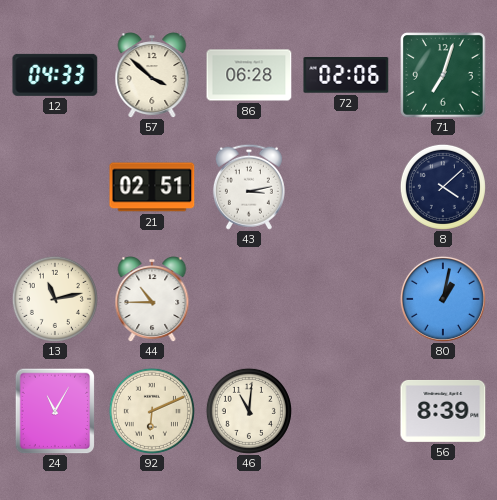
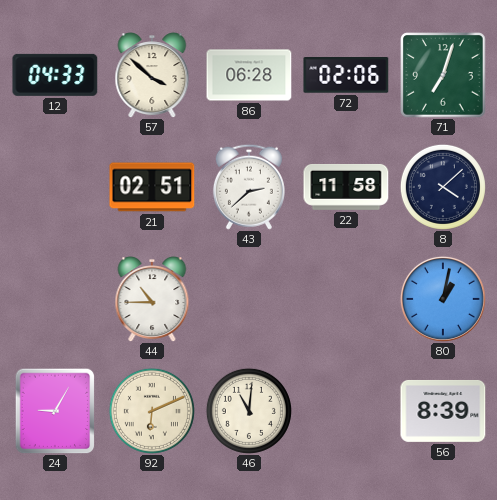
43: 3:13 -> 2:38
22: none -> 11:58
13: 11:13 -> none
24: 11:05 -> 9:05
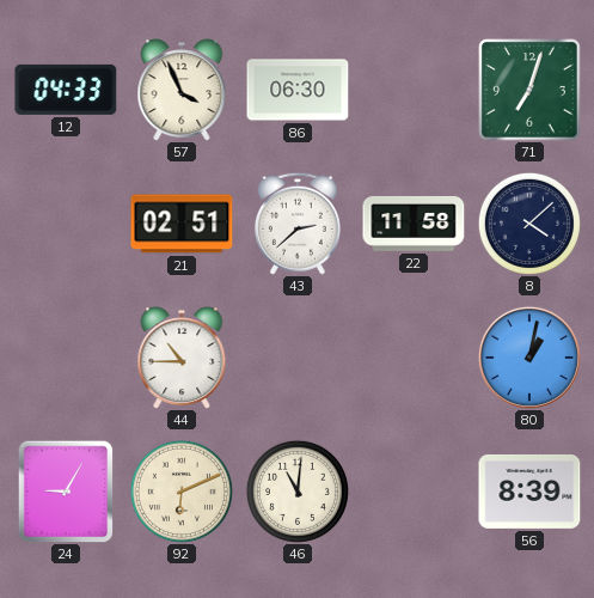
57: 3:52 -> 3:56
86: 06:28 -> 06:30
72: 02:06 -> none
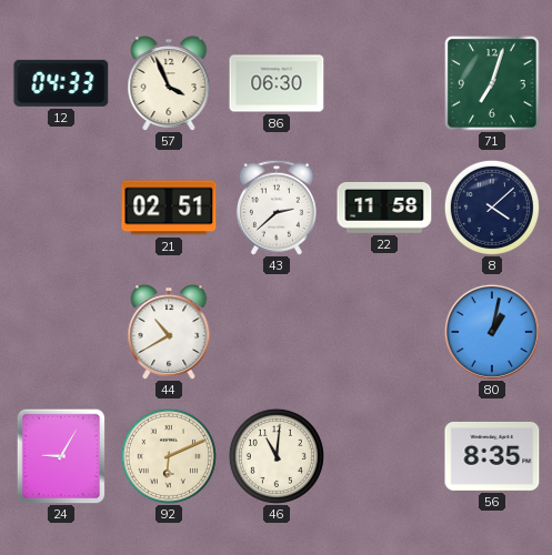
44: 10:45 -> 10:40
56: 8:39 -> 8:35
